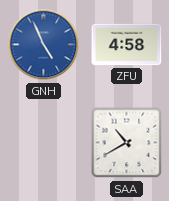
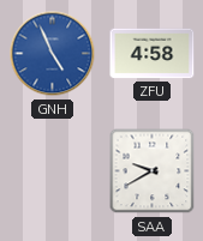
SAA: 10:40 -> 9:40
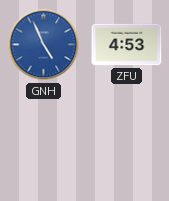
ZFU: 4:58 -> 4:53
SAA: 9:40 -> none
